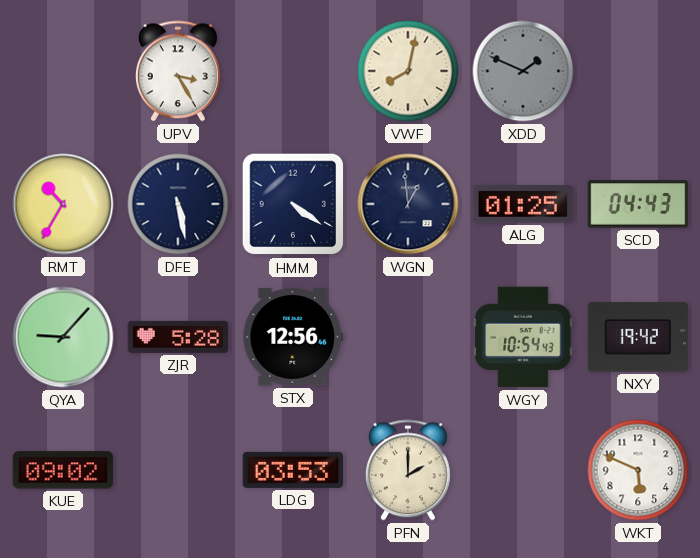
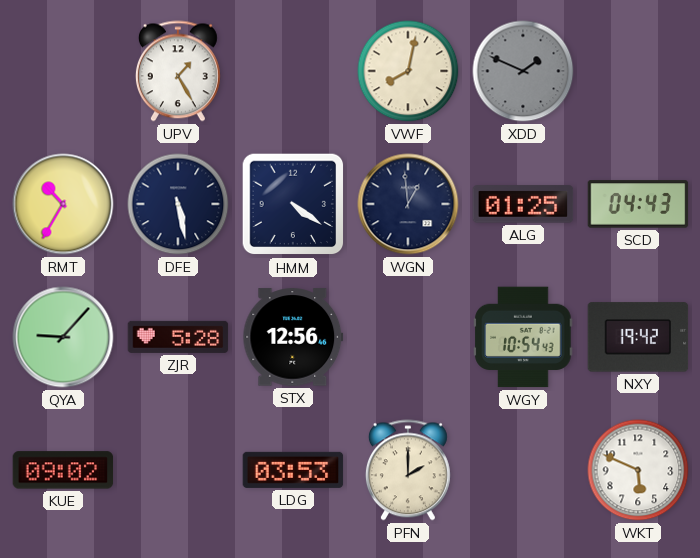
UPV: 3:25 -> 1:25
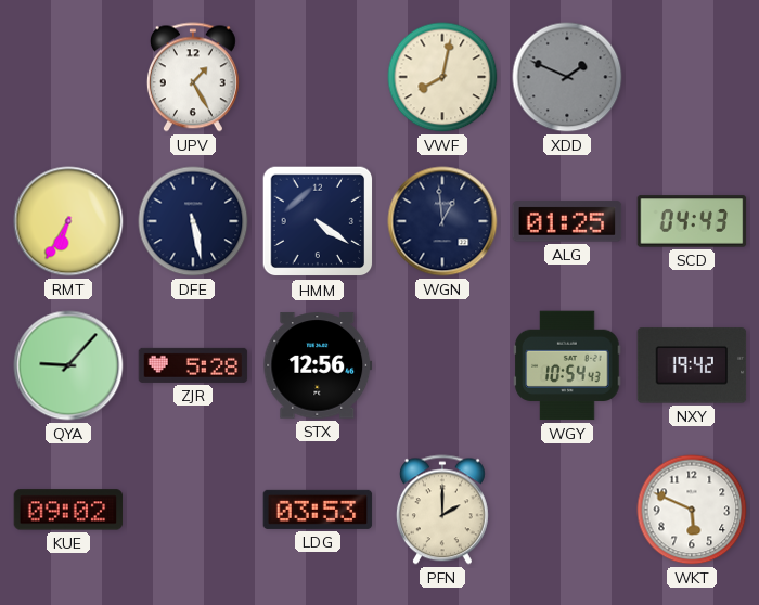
RMT: 10:35 -> 6:35
